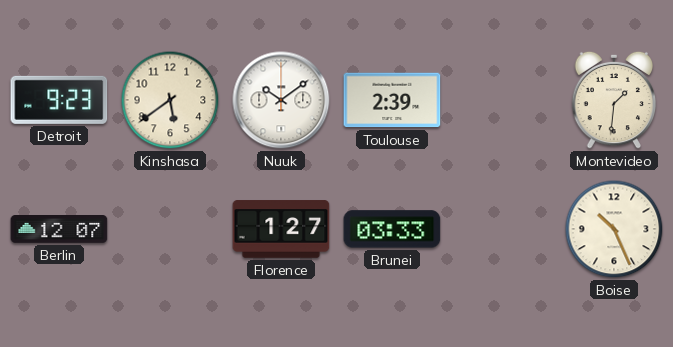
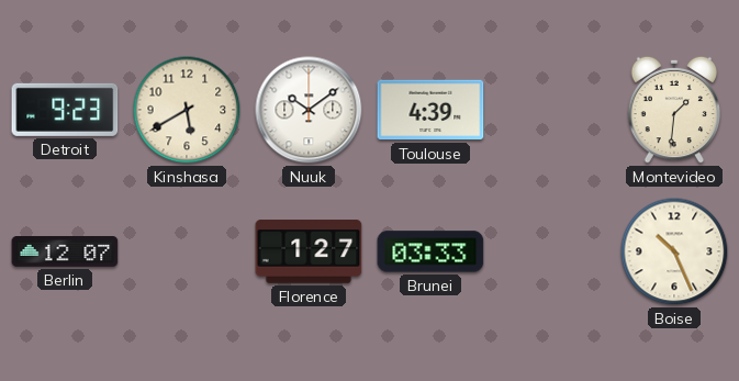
Kinshasa: 5:39 -> 5:40
Toulouse: 2:39 -> 4:39
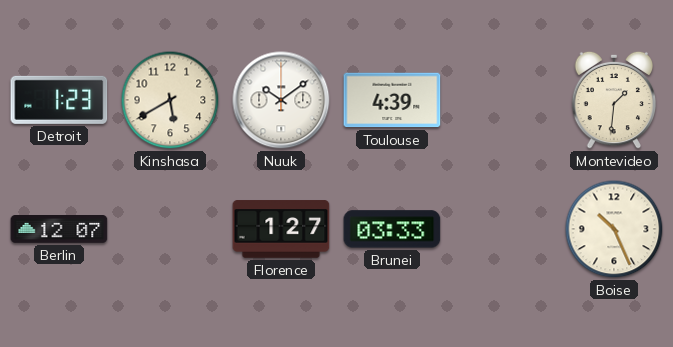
Detroit: 9:23 -> 1:23
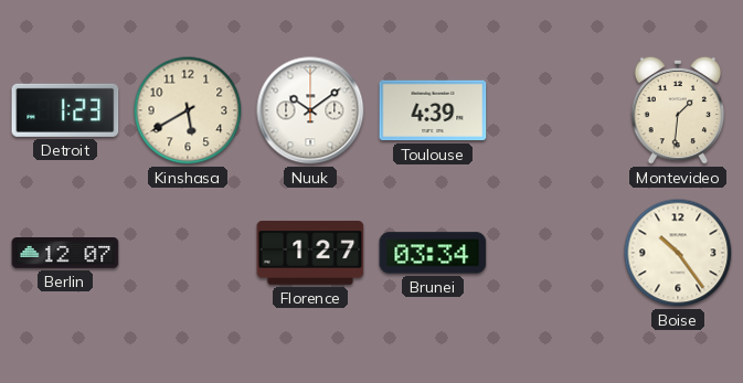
Brunei: 03:33 -> 03:34
Boise: 10:26 -> 10:24
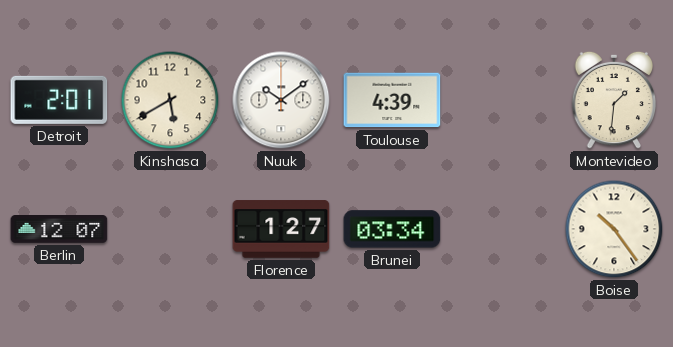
Detroit: 1:23 -> 2:01
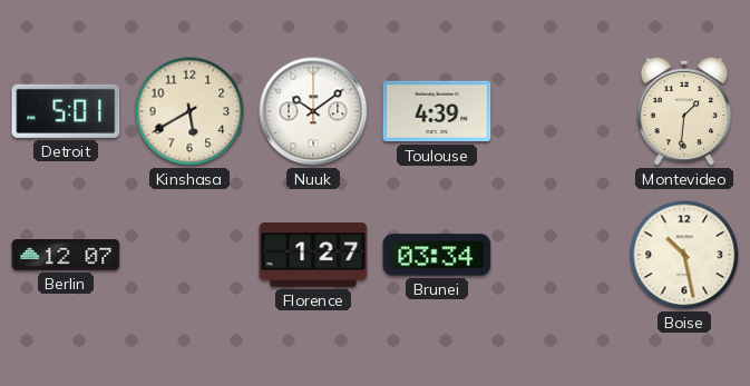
Detroit: 2:01 -> 5:01
Boise: 10:24 -> 10:28
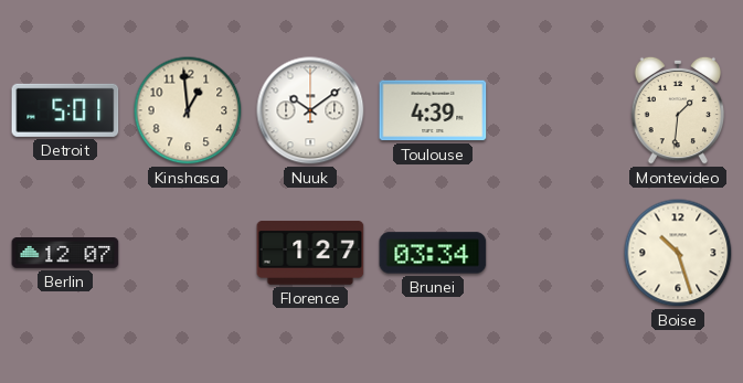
Kinshasa: 5:40 -> 12:59
Boise: 10:28 -> 10:27
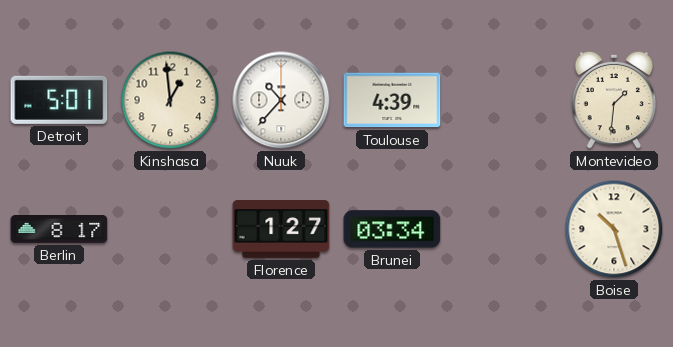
Nuuk: 10:09 -> 10:37
Berlin: 12:07 -> 8:17
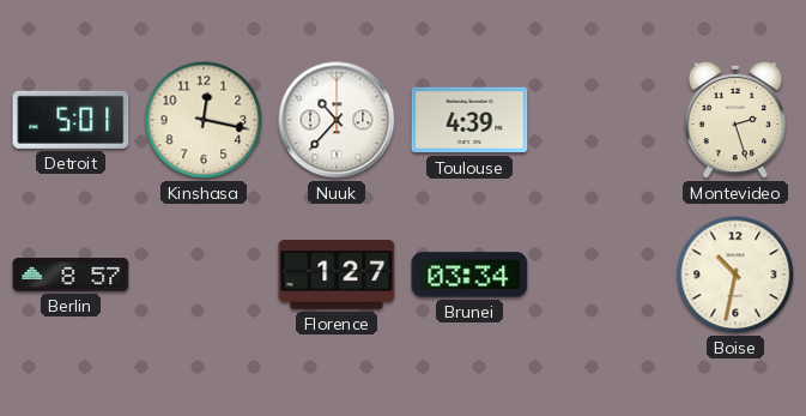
Kinshasa: 12:59 -> 12:17
Montevideo: 1:31 -> 2:27
Berlin: 8:17 -> 8:57
Boise: 10:27 -> 10:32
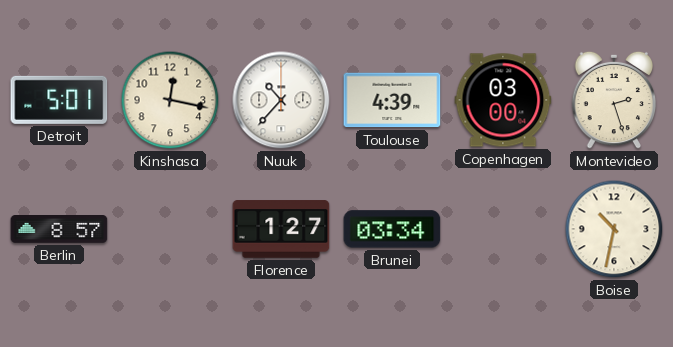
Copenhagen: none -> 03:00
